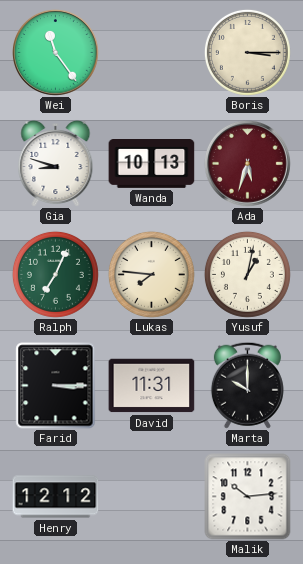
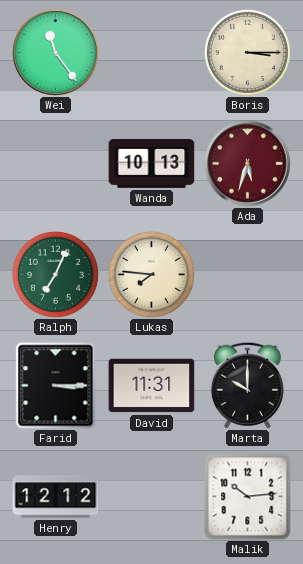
Gia: 8:48 -> none
Yusuf: 1:02 -> none
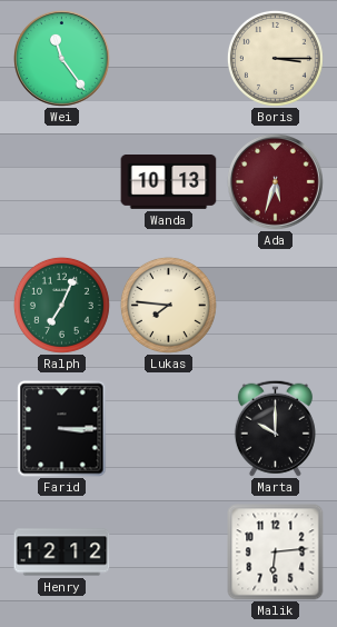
David: 11:31 -> none
Malik: 10:14 -> 6:14
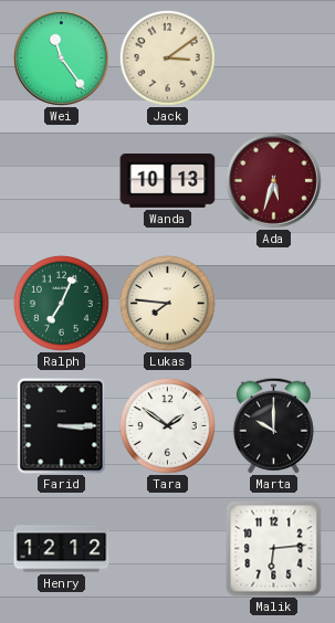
Jack: none -> 3:09
Boris: 3:15 -> none
Tara: none -> 1:51
